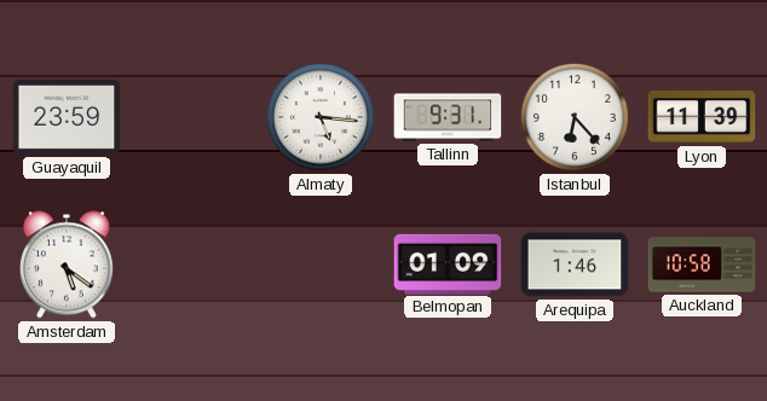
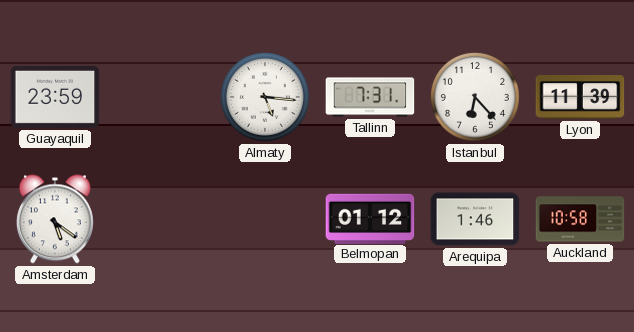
Tallinn: 9:31 -> 7:31
Belmopan: 01:09 -> 01:12
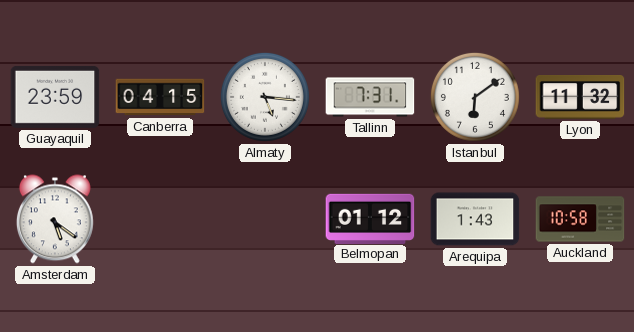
Canberra: none -> 04:15
Istanbul: 6:23 -> 6:09
Lyon: 11:39 -> 11:32
Arequipa: 1:46 -> 1:43
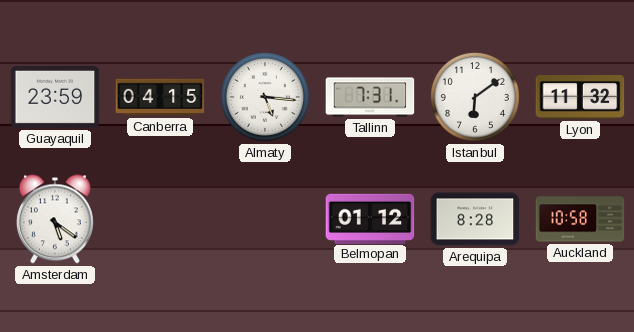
Arequipa: 1:43 -> 8:28
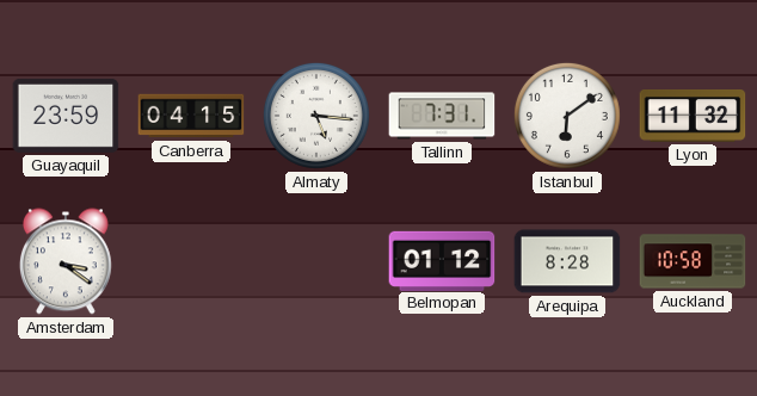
Amsterdam: 5:21 -> 3:21
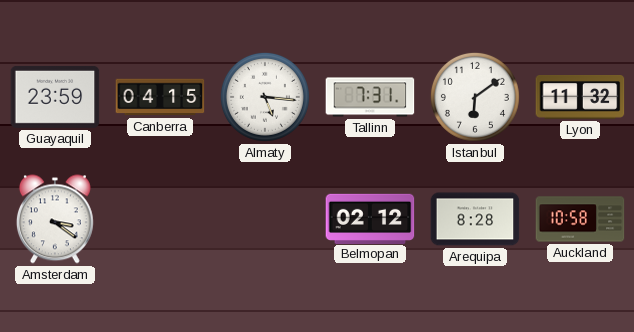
Belmopan: 01:12 -> 02:12
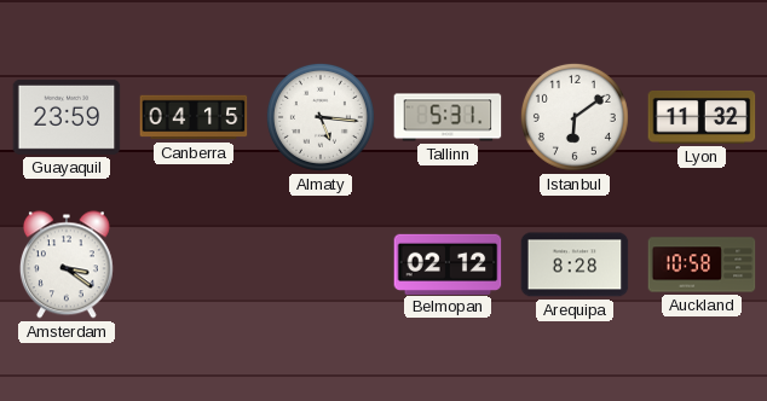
Tallinn: 7:31 -> 5:31
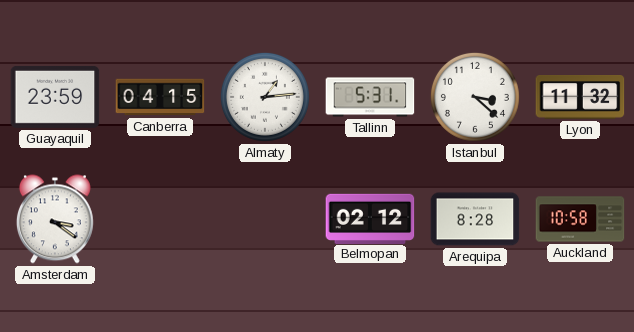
Almaty: 5:16 -> 1:14
Istanbul: 6:09 -> 3:22
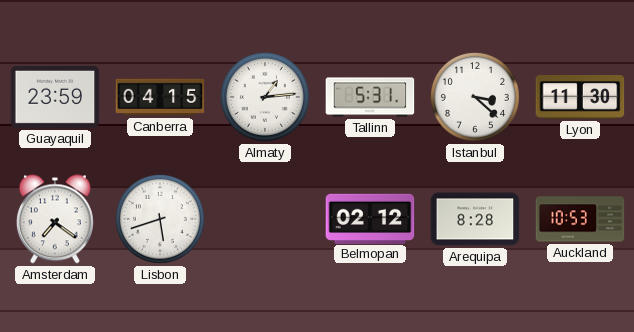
Lyon: 11:32 -> 11:30
Amsterdam: 3:21 -> 7:21
Lisbon: none -> 5:42
Auckland: 10:58 -> 10:53
